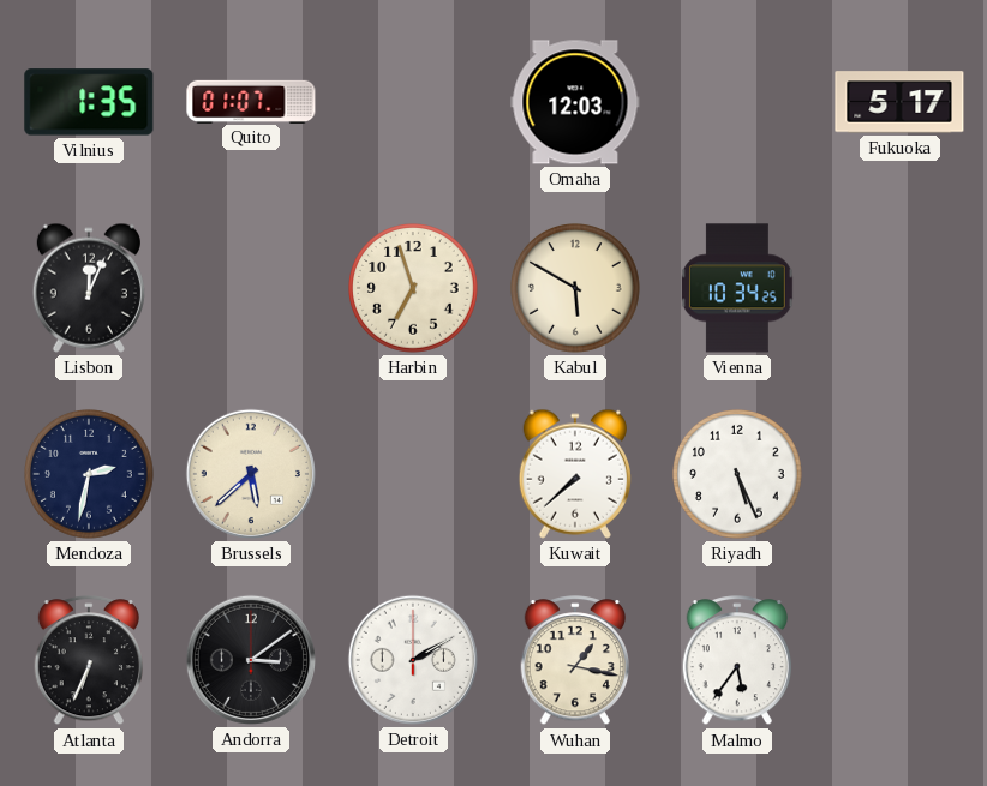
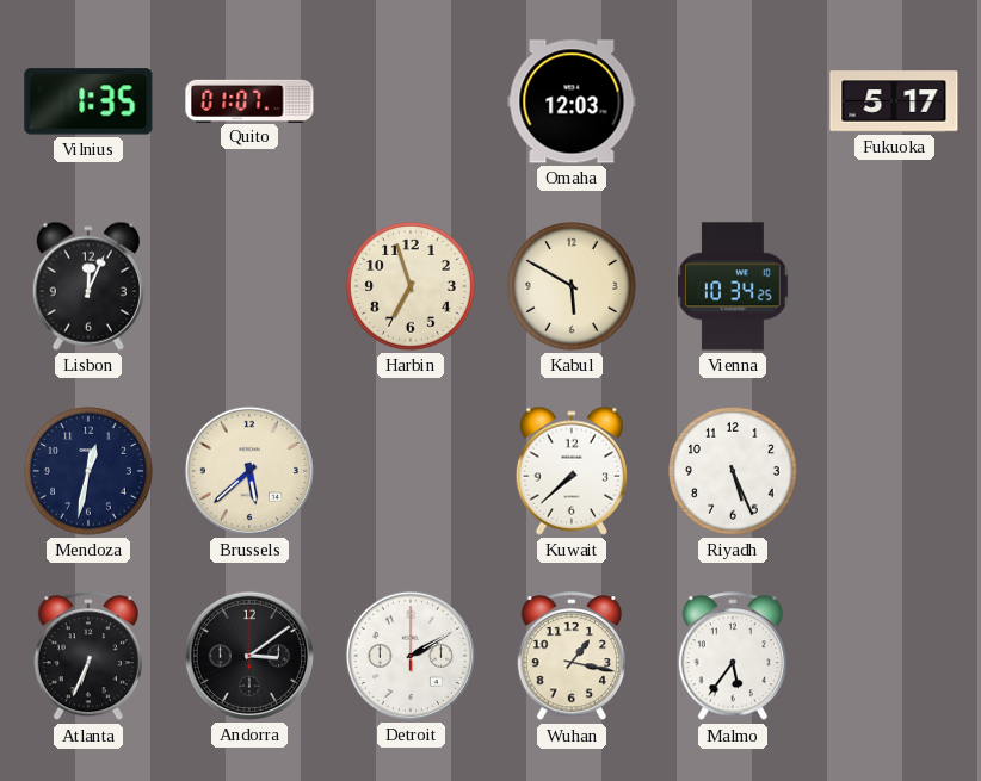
Mendoza: 2:32 -> 12:32
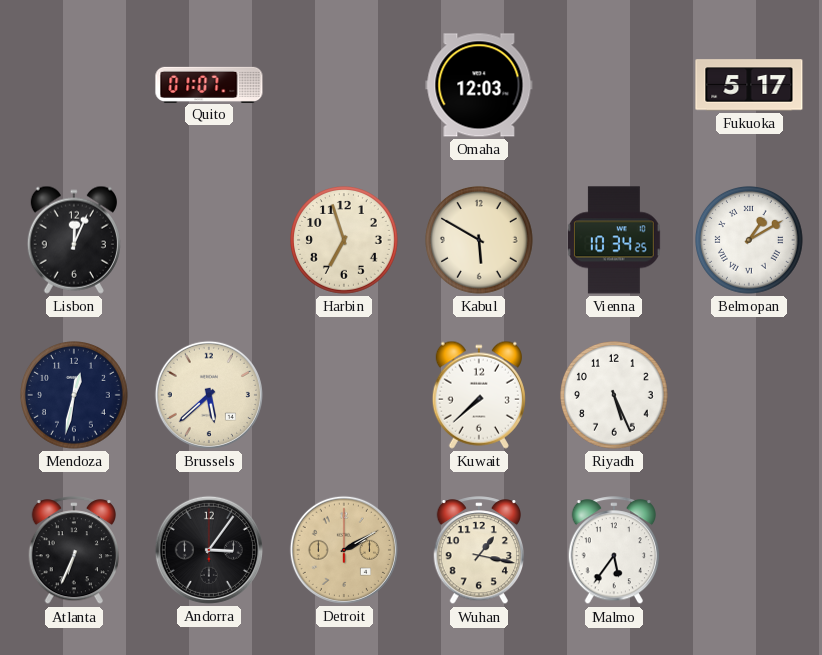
Vilnius: 1:35 -> none
Belmopan: none -> 1:10
Andorra: 3:09 -> 3:06
Detroit dial: white -> champagne
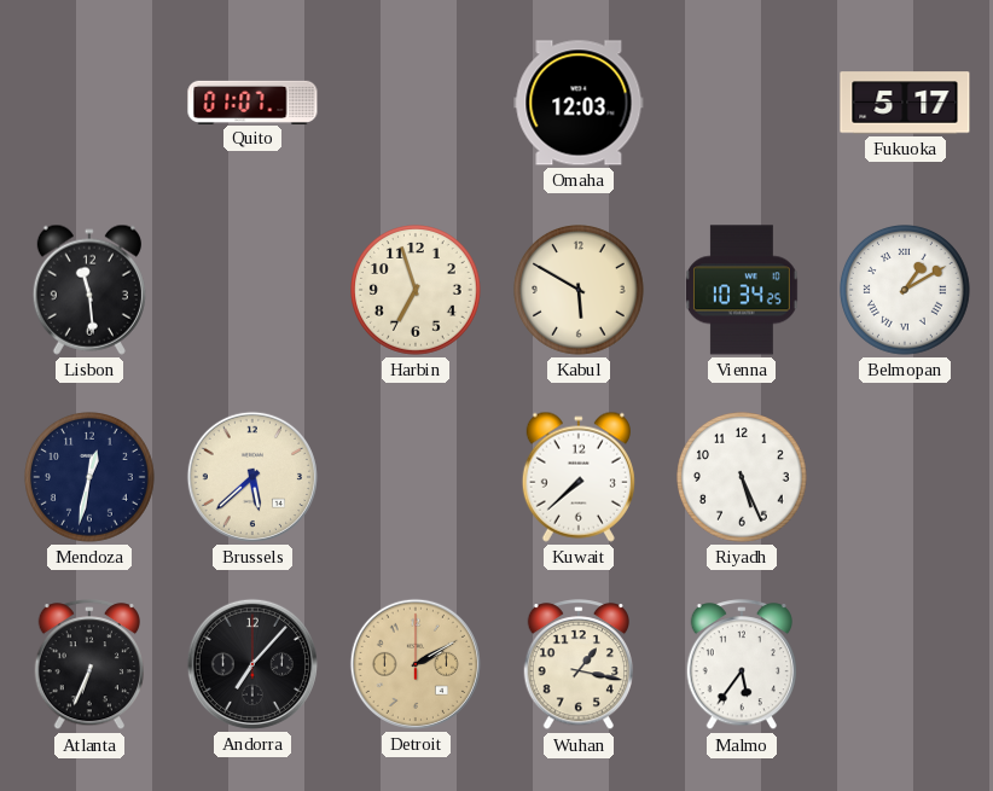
Lisbon: 12:04 -> 11:29
Andorra: 3:06 -> 7:07
